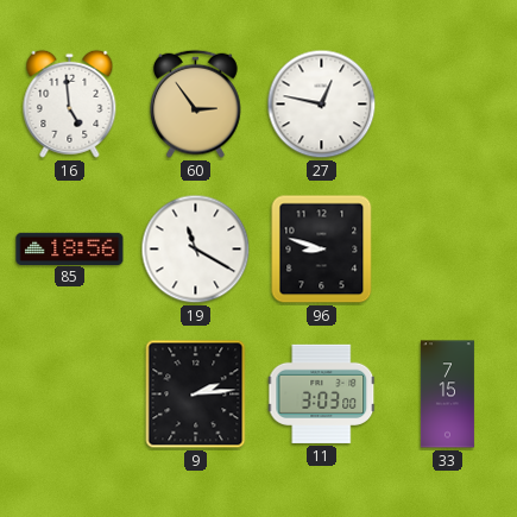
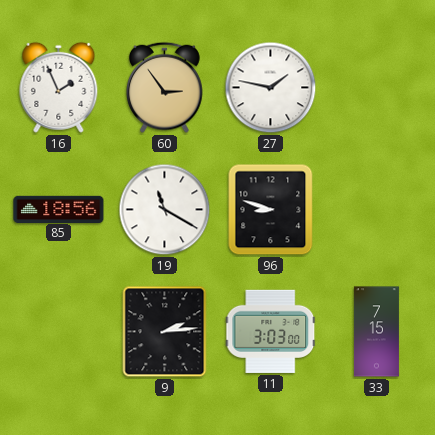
16: 4:59 -> 1:56
27: 12:47 -> 1:47
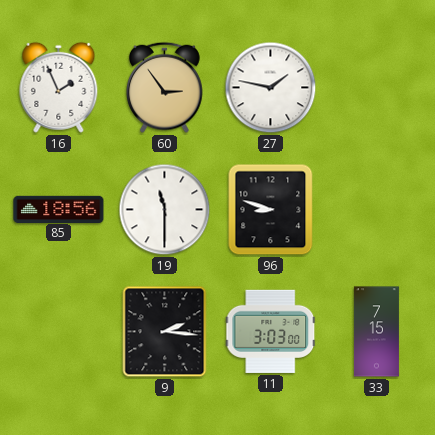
19: 11:20 -> 11:30
9: 2:14 -> 2:16
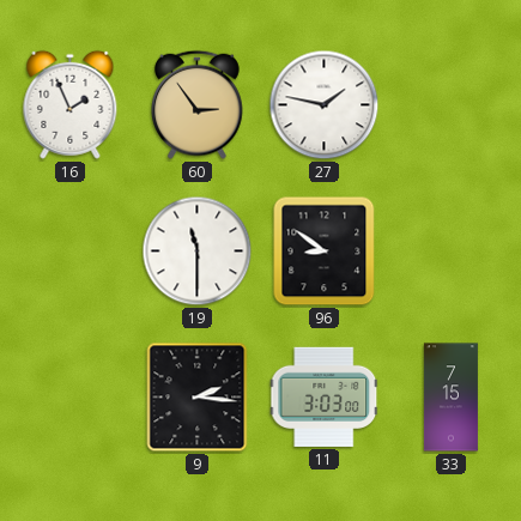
85: 18:56 -> none
96: 8:48 -> 8:51
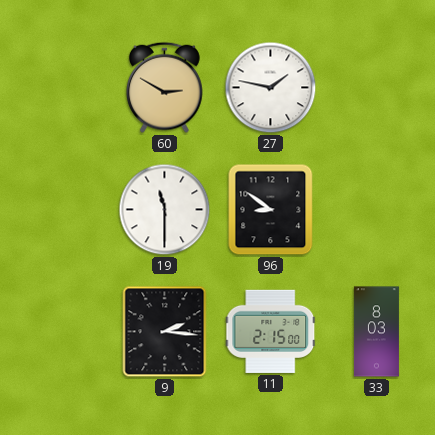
16: 1:56 -> none
60: 2:54 -> 2:50
11: 3:03 -> 2:15
33: 7:15 -> 8:03
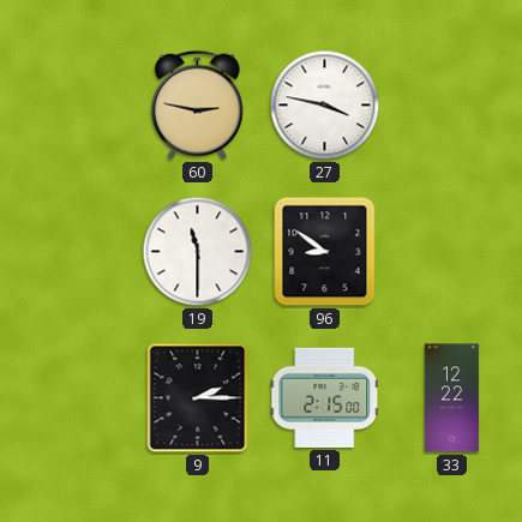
60: 2:50 -> 2:47
27: 1:47 -> 3:47
9: 2:16 -> 2:15
33: 8:03 -> 12:22
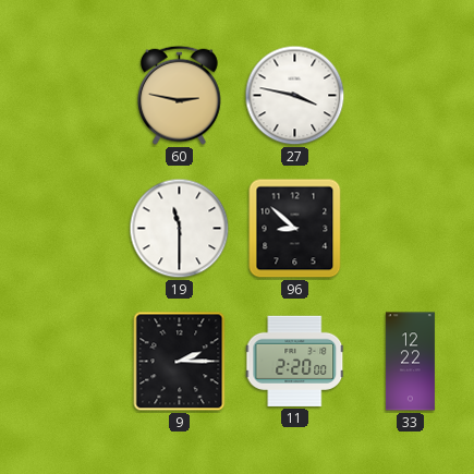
96: 8:51 -> 8:52
11: 2:15 -> 2:20
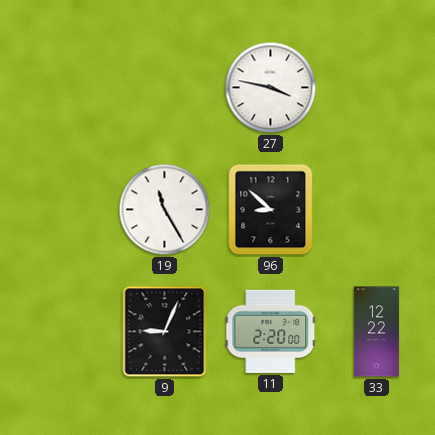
60: 2:47 -> none
19: 11:30 -> 11:25
9: 2:15 -> 9:04
